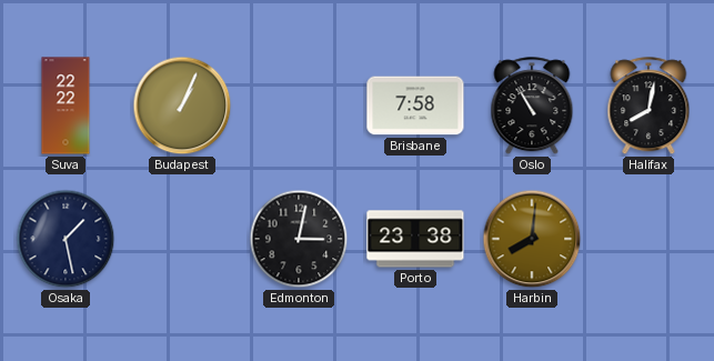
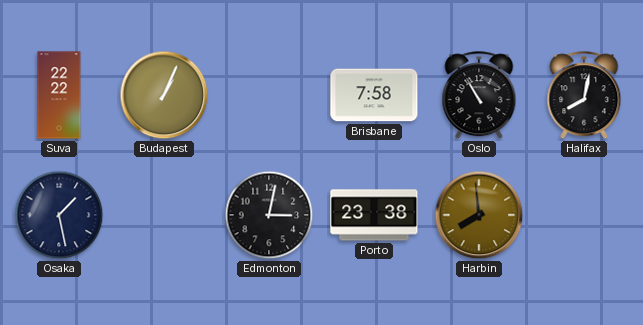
Harbin: 8:01 -> 7:59
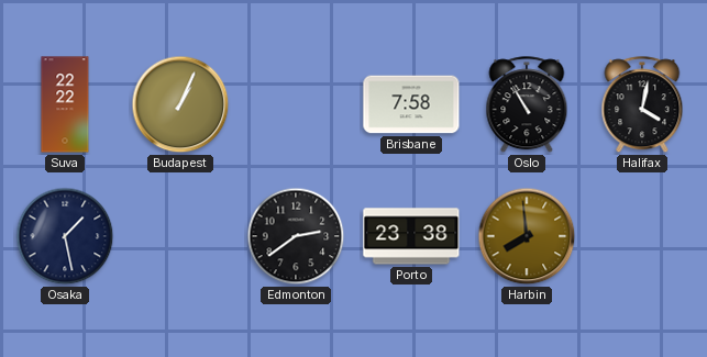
Halifax: 8:02 -> 4:02
Edmonton: 3:02 -> 2:39
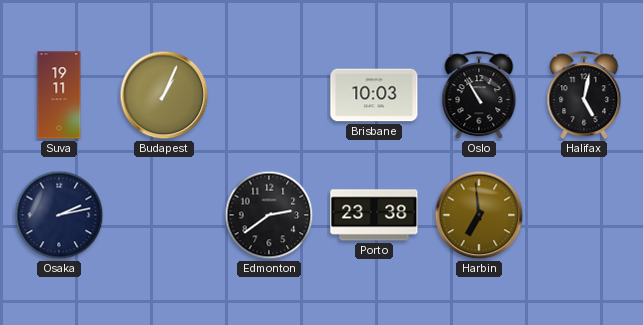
Suva: 22:22 -> 19:11
Brisbane: 7:58 -> 10:03
Halifax: 4:02 -> 5:02
Osaka: 1:28 -> 2:13
Harbin: 7:59 -> 6:59
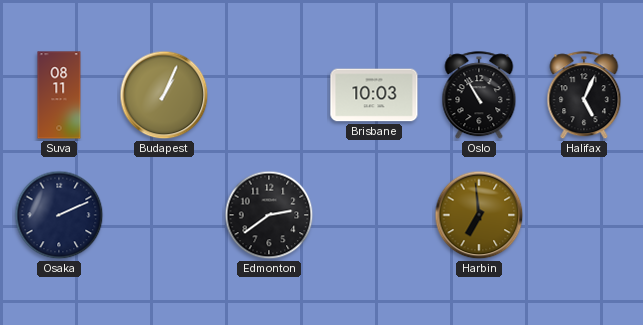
Suva: 19:11 -> 08:11
Halifax: 5:02 -> 5:04
Osaka: 2:13 -> 2:11
Porto: 23:38 -> none
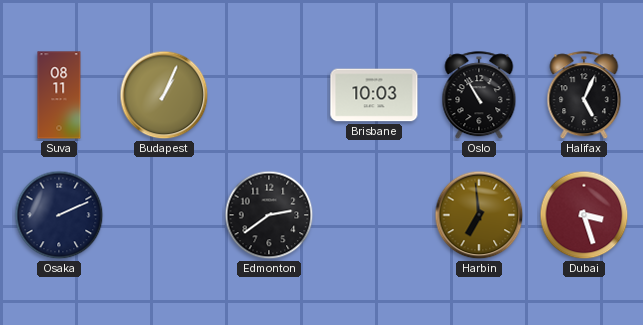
Dubai: none -> 3:27
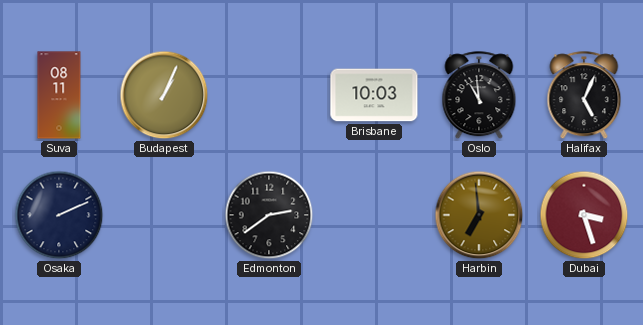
Oslo: 10:55 -> 10:59
